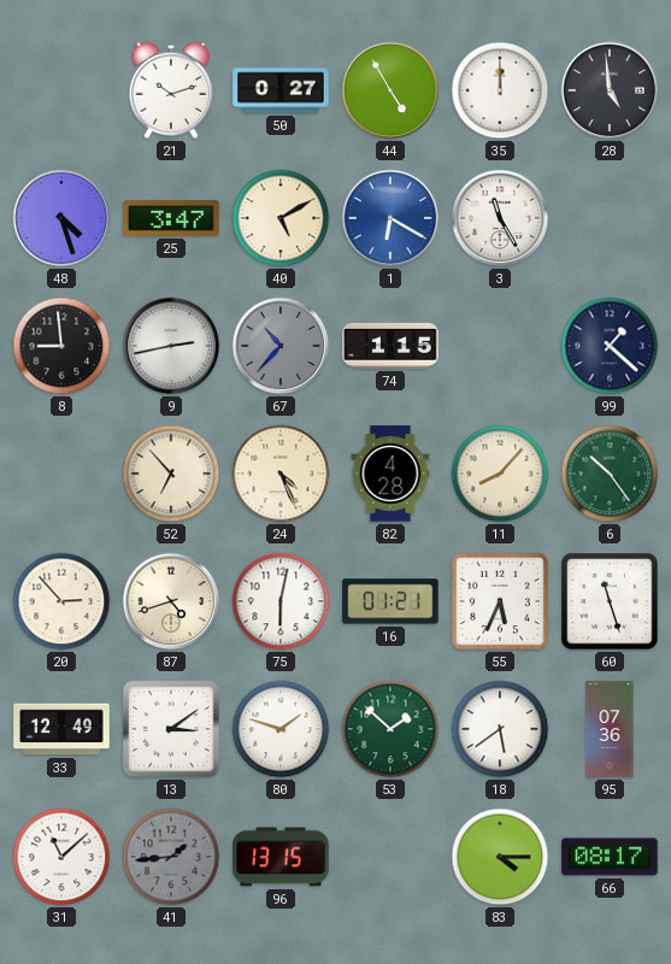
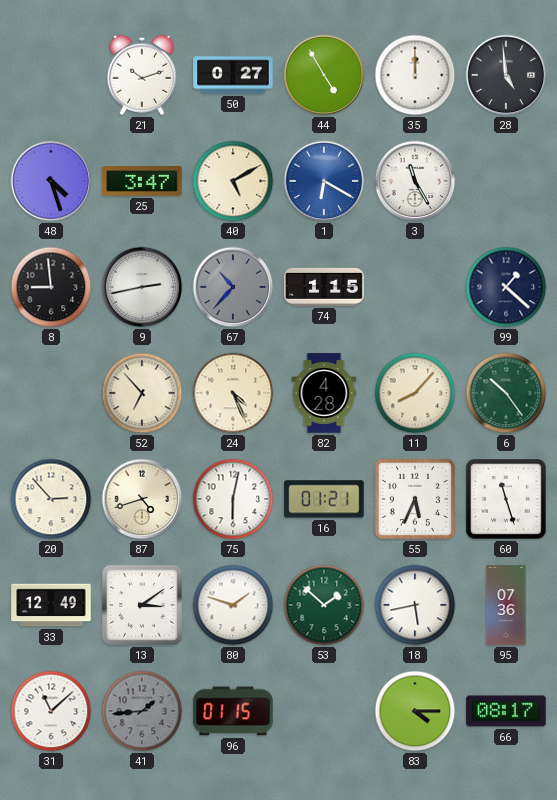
18: 5:39 -> 5:43
96: 13:15 -> 01:15
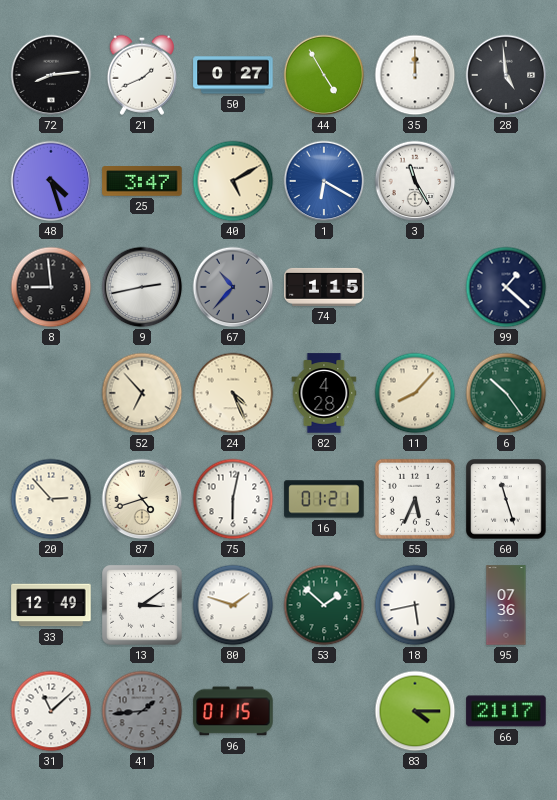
72: none -> 8:14
21: 10:12 -> 1:41
66: 08:17 -> 21:17
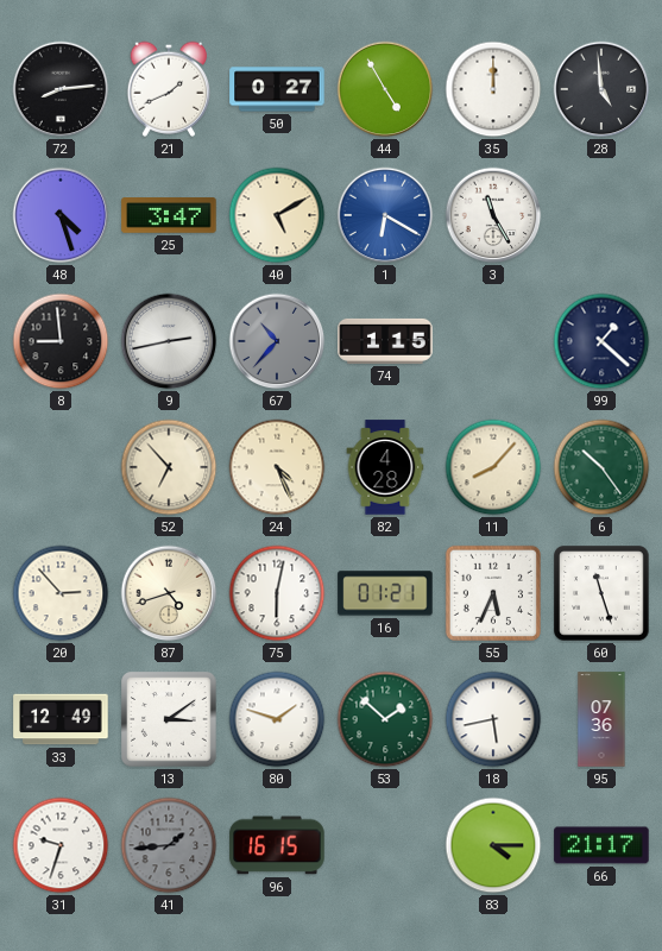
31: 11:08 -> 9:33
96: 01:15 -> 16:15
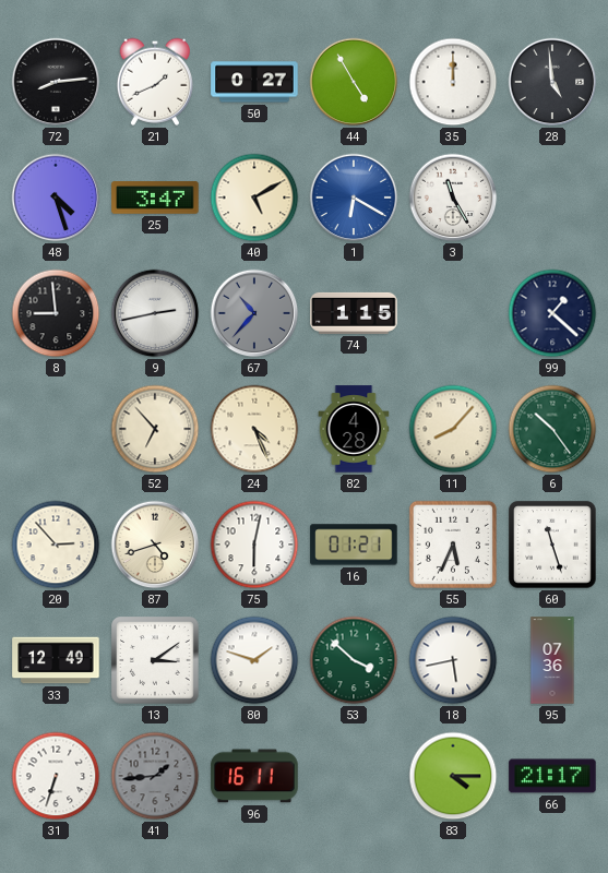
53: 1:52 -> 3:52
31: 9:33 -> 6:33
96: 16:15 -> 16:11
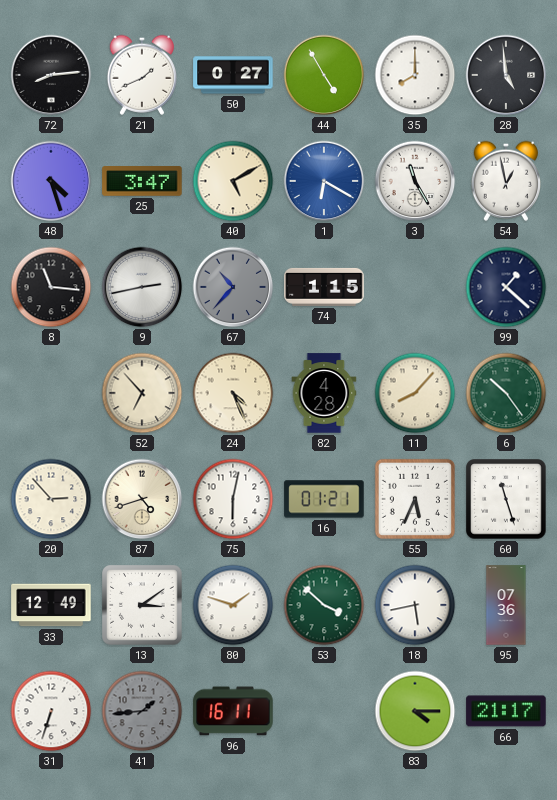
35: 12:00 -> 8:00
54: none -> 12:58
8: 8:59 -> 11:16
